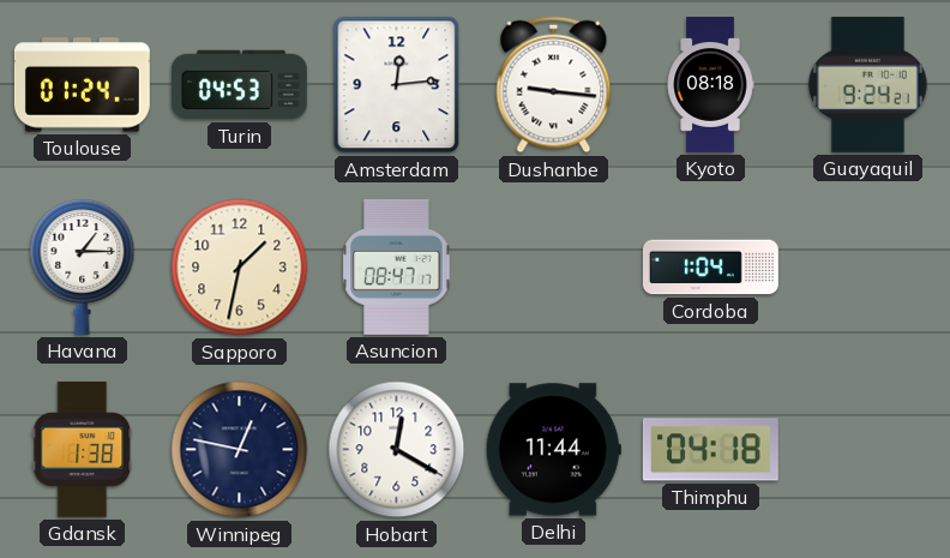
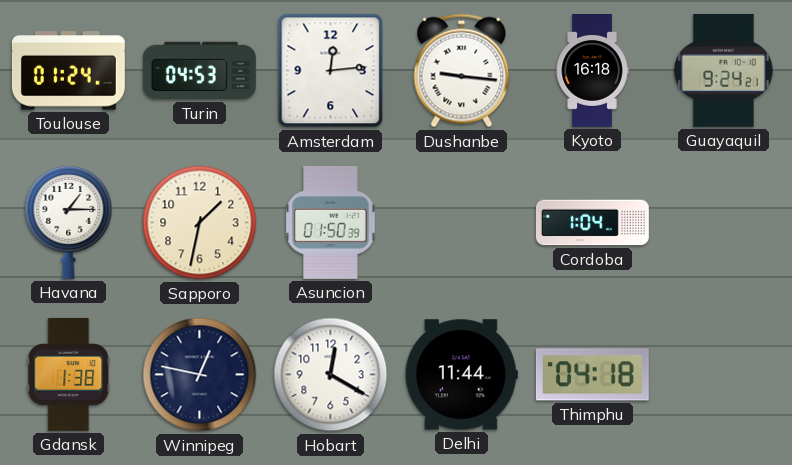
Kyoto: 08:18 -> 16:18
Asuncion: 08:47 -> 01:50
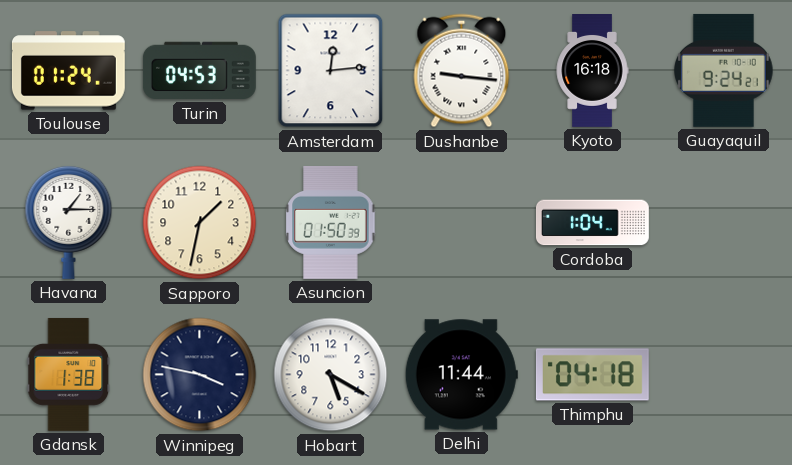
Winnipeg: 12:47 -> 3:47
Hobart: 12:20 -> 5:20
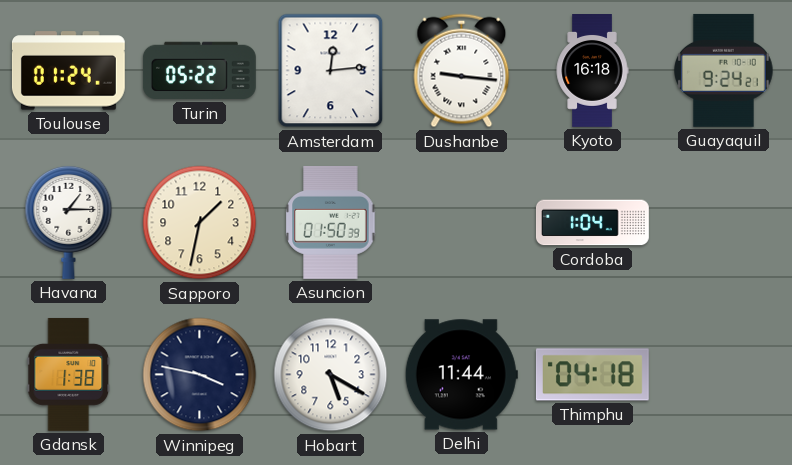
Turin: 04:53 -> 05:22
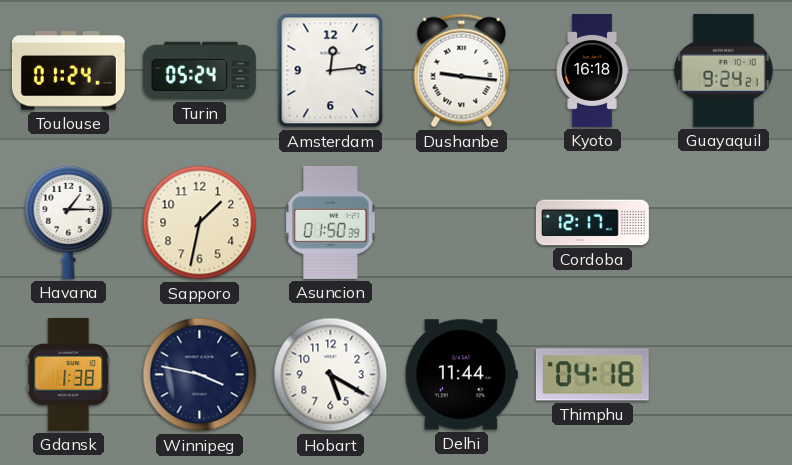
Turin: 05:22 -> 05:24
Cordoba: 1:04 -> 12:17
